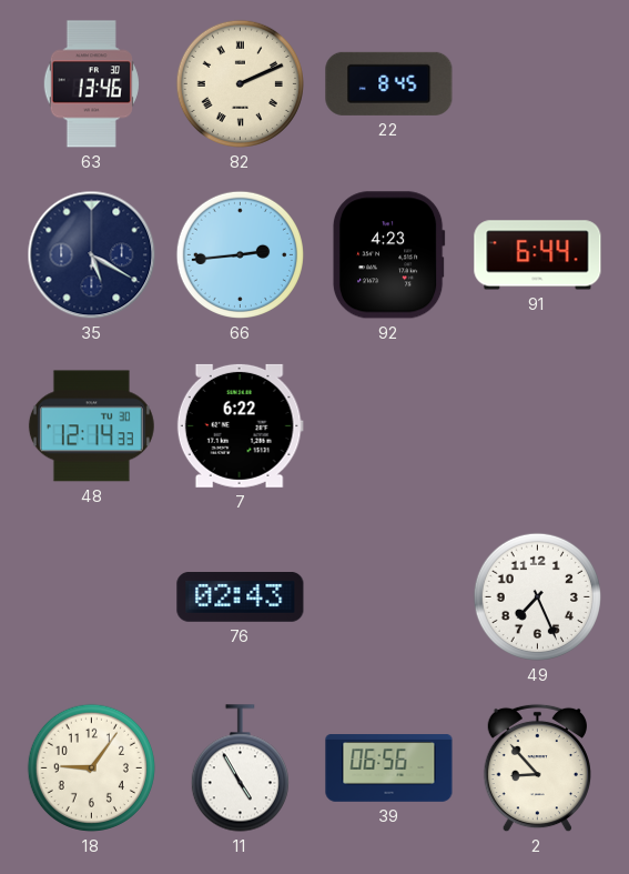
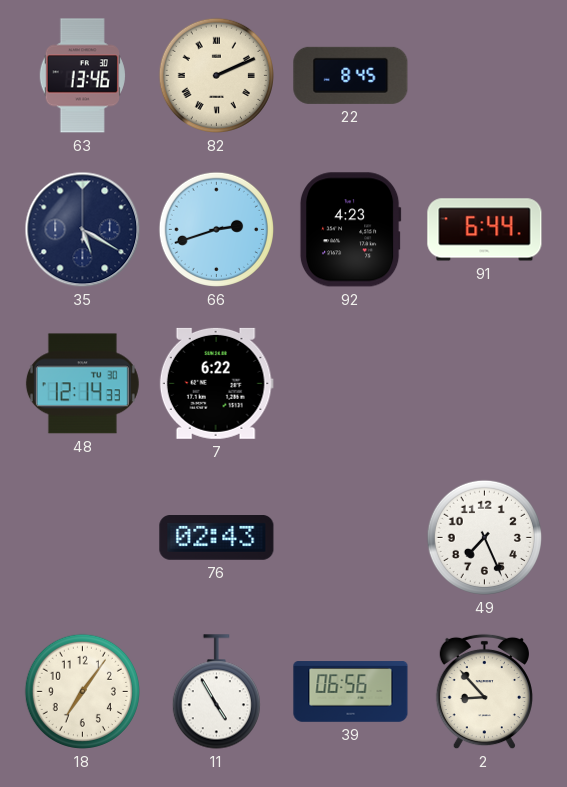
66: 2:44 -> 2:42
18: 9:06 -> 7:06
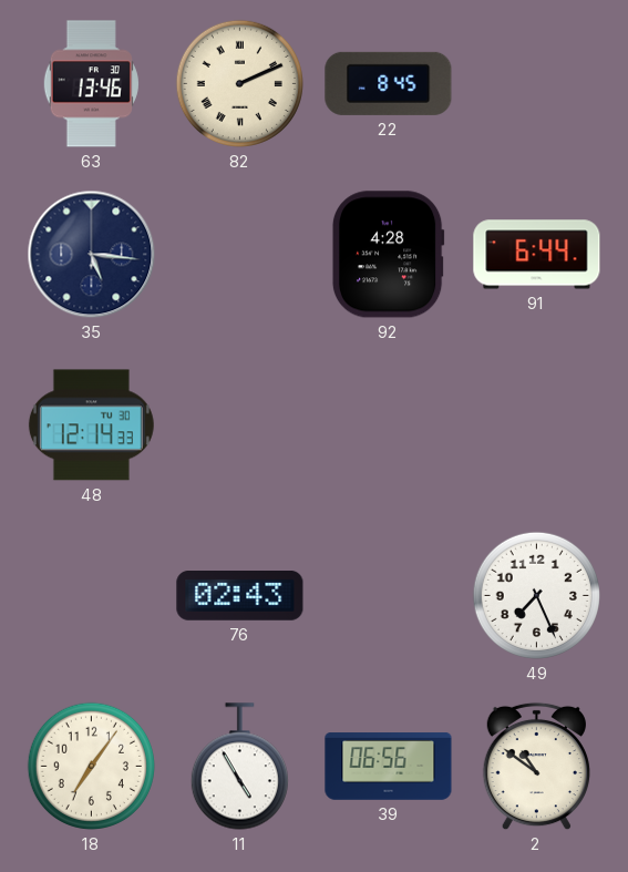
35: 5:20 -> 5:16
66: 2:42 -> none
92: 4:23 -> 4:28
7: 6:22 -> none
2: 8:53 -> 10:51
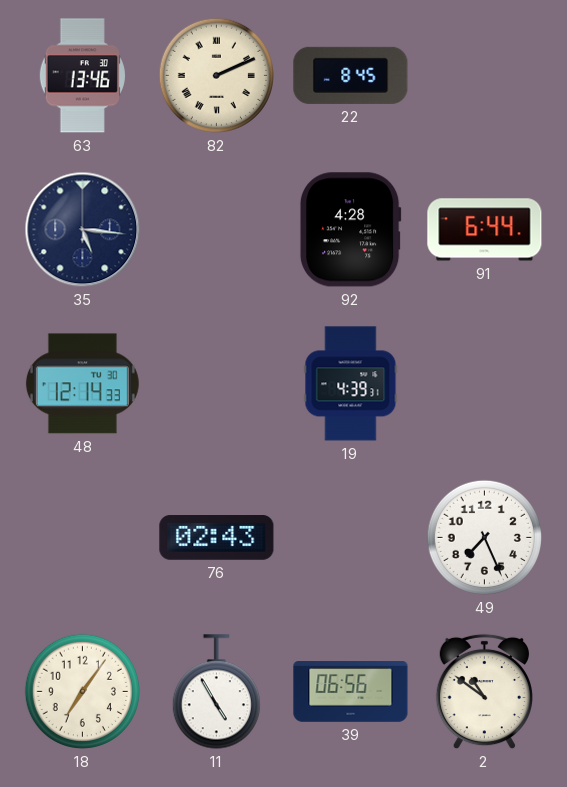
19: none -> 4:39
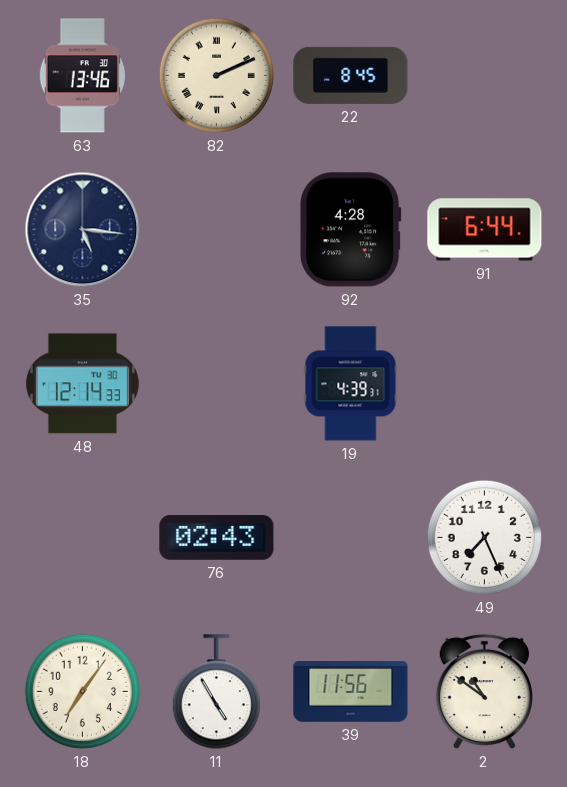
39: 06:56 -> 11:56
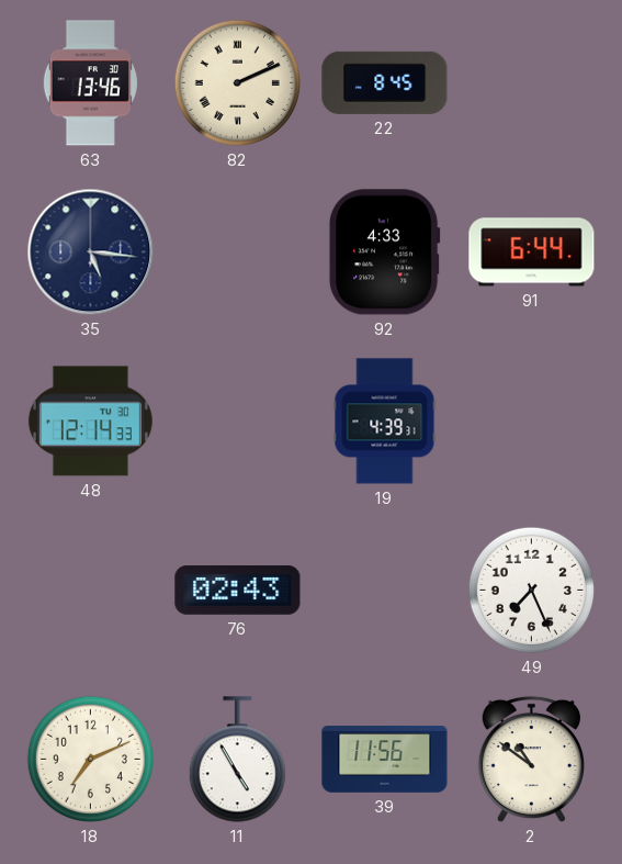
92: 4:28 -> 4:33
18: 7:06 -> 7:11
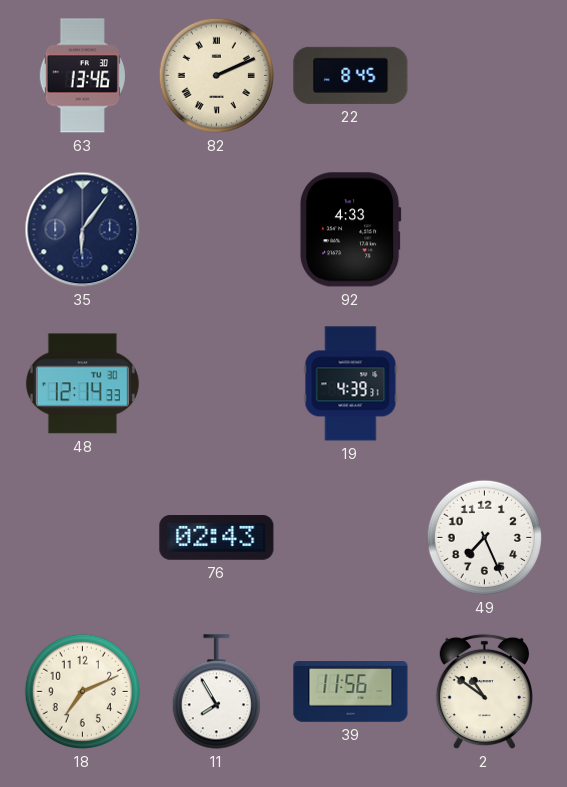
35: 5:16 -> 6:06
91: 6:44 -> none
11: 4:55 -> 7:55
